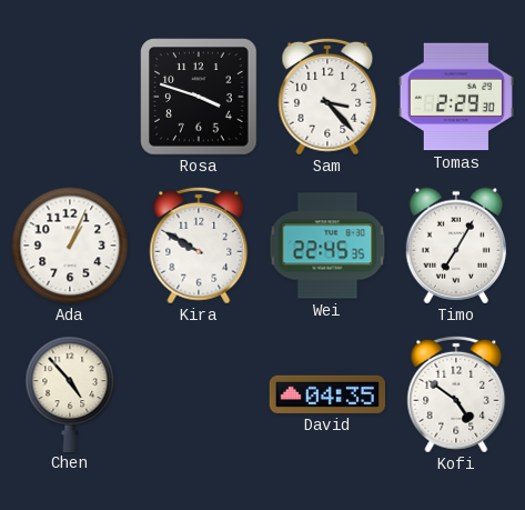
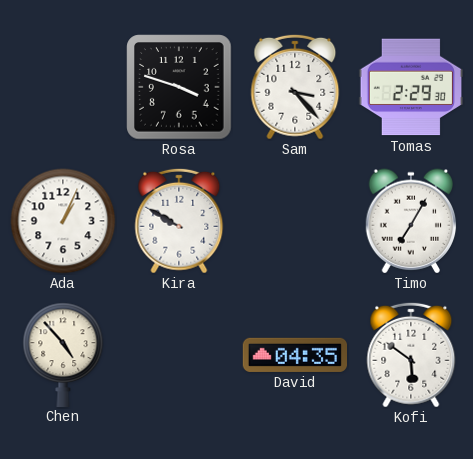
Wei: 22:45 -> none
Kofi: 4:51 -> 5:51
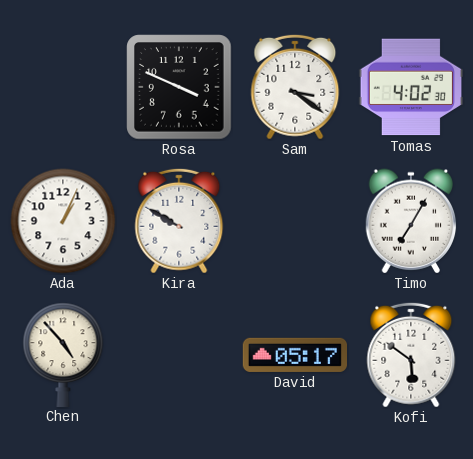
Rosa: 3:48 -> 3:49
Sam: 3:23 -> 3:21
Tomas: 2:29 -> 4:02
David: 04:35 -> 05:17
